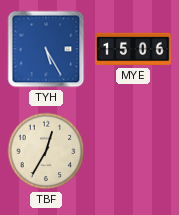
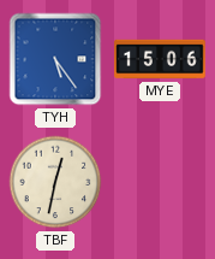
TYH: 5:25 -> 5:24
TBF: 12:35 -> 12:32
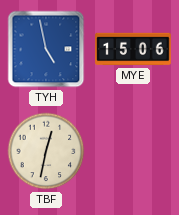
TYH: 5:24 -> 4:58
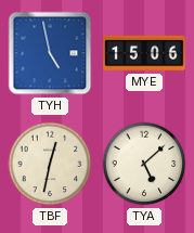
TYA: none -> 5:08
